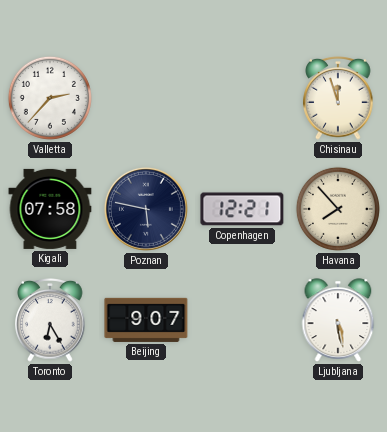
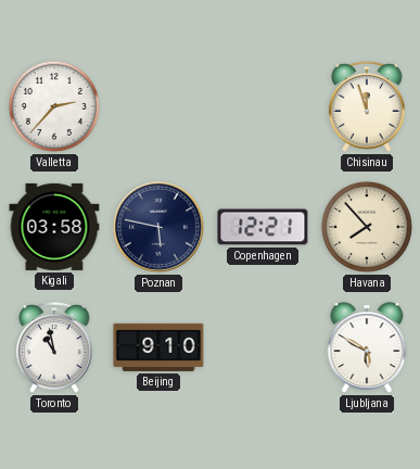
Kigali: 07:58 -> 03:58
Toronto: 6:25 -> 10:58
Beijing: 9:07 -> 9:10
Ljubljana: 5:28 -> 5:50
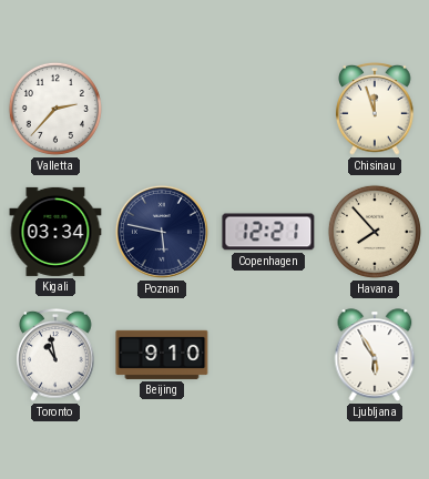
Kigali: 03:58 -> 03:34
Ljubljana: 5:50 -> 5:55
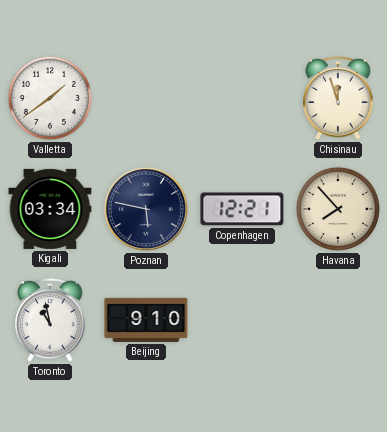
Valletta: 2:37 -> 1:39
Ljubljana: 5:55 -> none
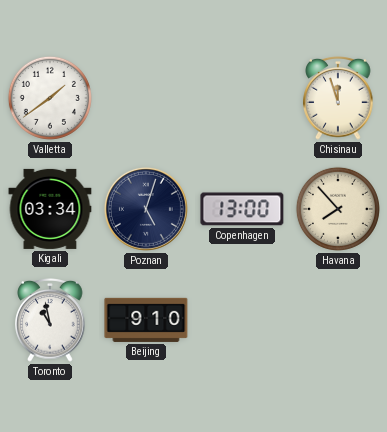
Poznan: 5:47 -> 5:03
Copenhagen: 12:21 -> 13:00
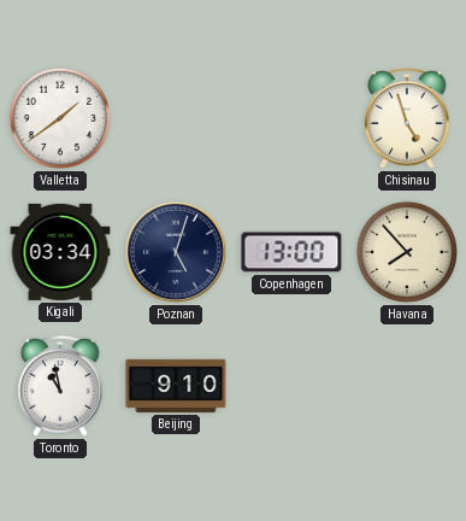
Chisinau: 11:57 -> 4:57
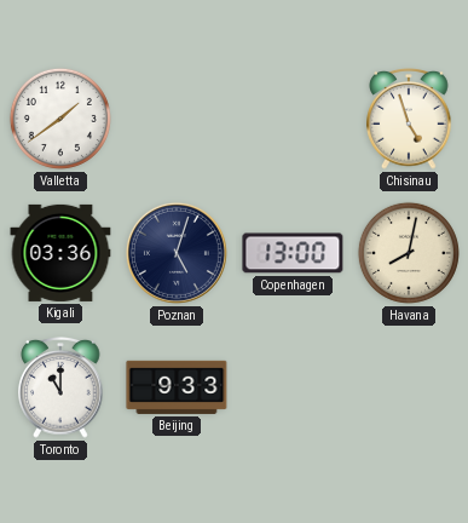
Kigali: 03:34 -> 03:36
Havana: 7:53 -> 8:02
Toronto: 10:58 -> 11:00
Beijing: 9:10 -> 9:33
